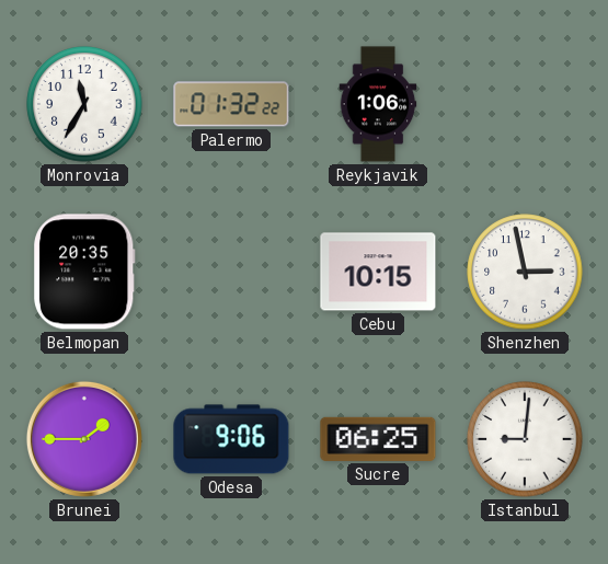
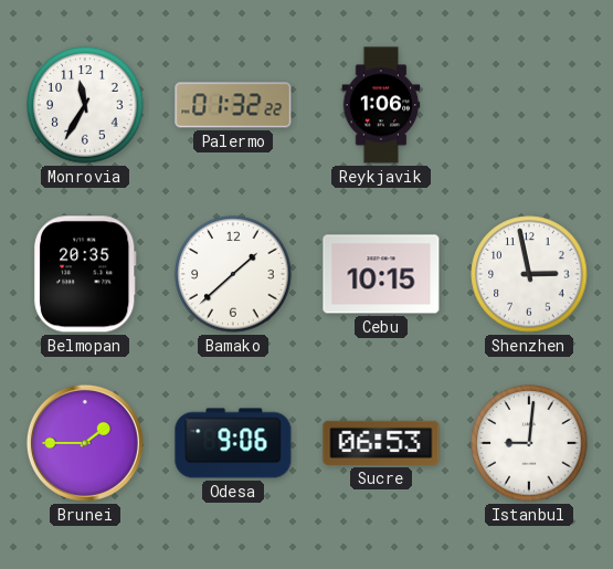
Bamako: none -> 1:38
Sucre: 06:25 -> 06:53
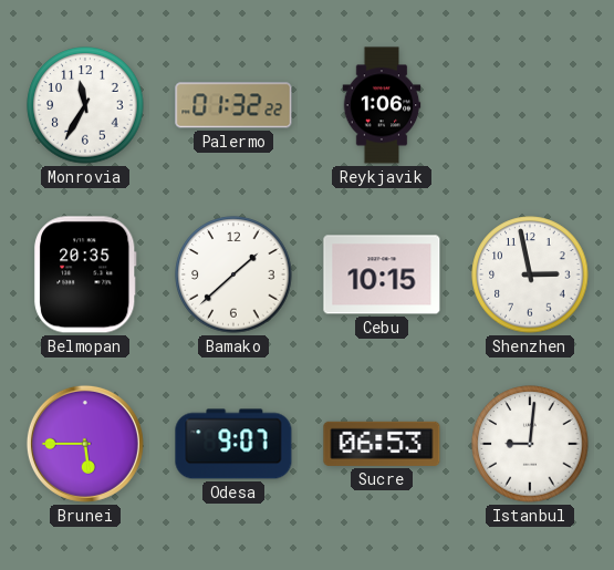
Brunei: 1:45 -> 5:45
Odesa: 9:06 -> 9:07
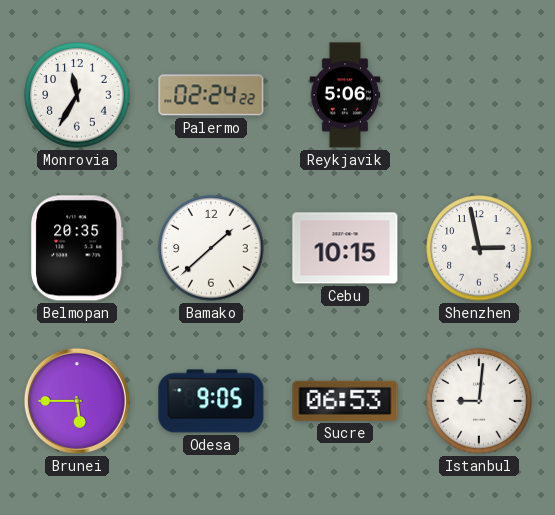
Palermo: 01:32 -> 02:24
Reykjavik: 1:06 -> 5:06
Odesa: 9:07 -> 9:05
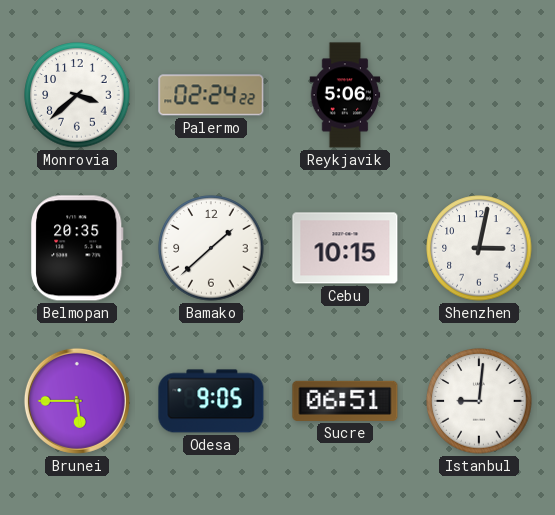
Monrovia: 11:35 -> 3:38
Shenzhen: 2:58 -> 3:02
Sucre: 06:53 -> 06:51
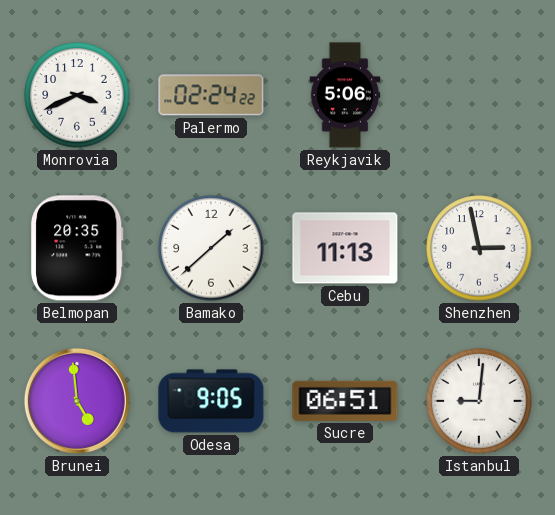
Monrovia: 3:38 -> 3:41
Cebu: 10:15 -> 11:13
Shenzhen: 3:02 -> 2:58
Brunei: 5:45 -> 4:59
